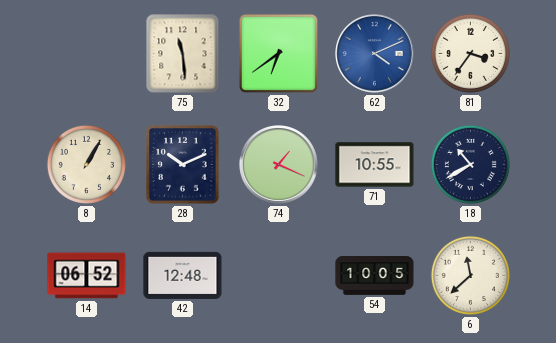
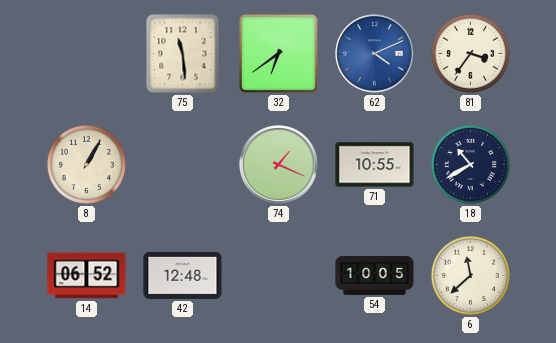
28: 10:11 -> none
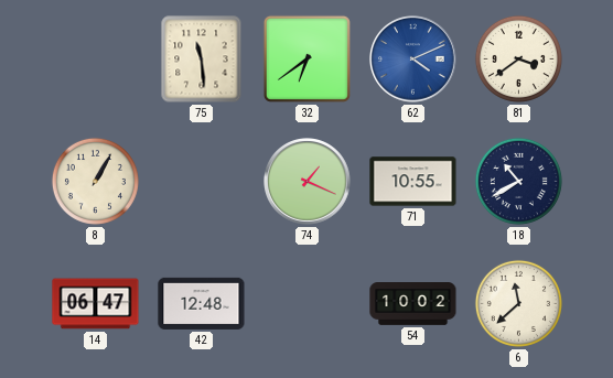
81: 3:36 -> 3:39
14: 06:52 -> 06:47
54: 10:05 -> 10:02
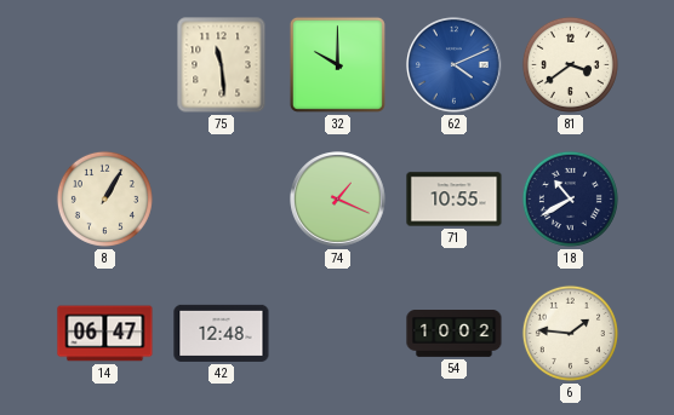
32: 6:39 -> 10:00
6: 11:38 -> 1:46
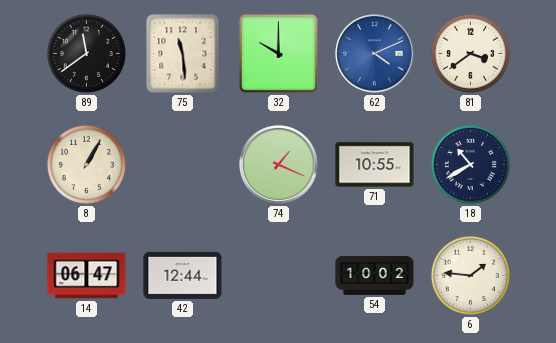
89: none -> 11:39
42: 12:48 -> 12:44
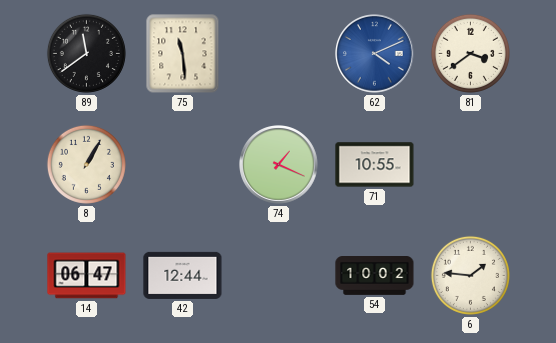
32: 10:00 -> none
18: 10:40 -> none
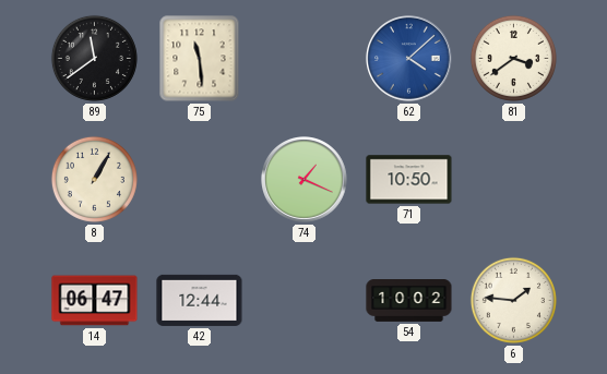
62: 4:11 -> 4:08
71: 10:55 -> 10:50
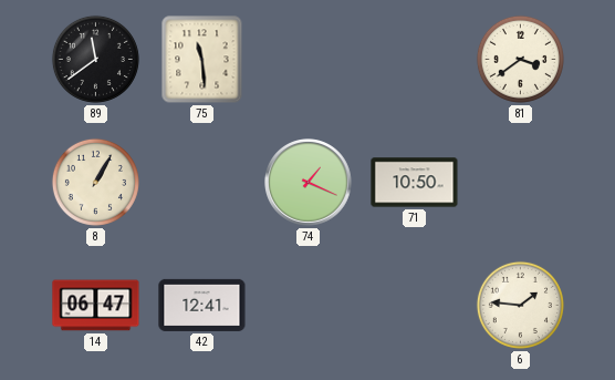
62: 4:08 -> none
42: 12:44 -> 12:41
54: 10:02 -> none
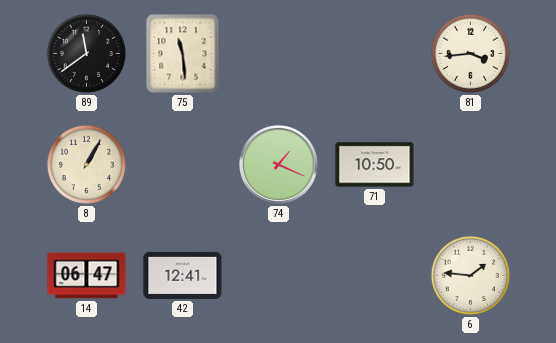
81: 3:39 -> 3:44
